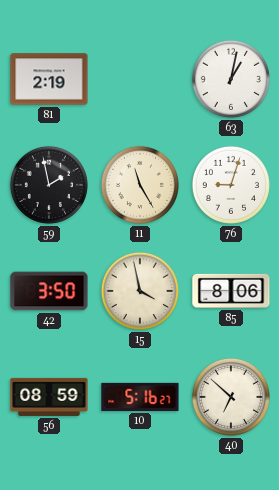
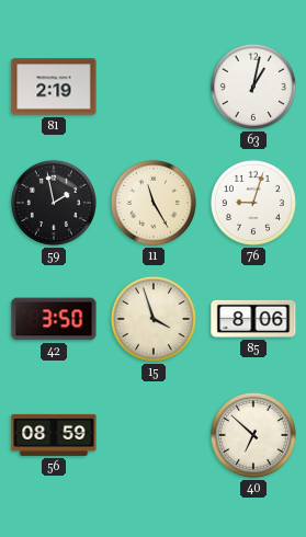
15: 3:58 -> 3:57
10: 5:16 -> none
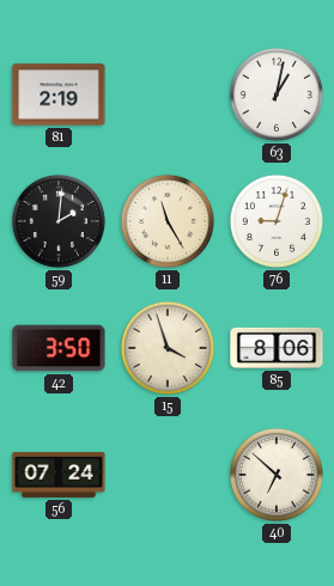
59: 1:58 -> 2:01
56: 08:59 -> 07:24
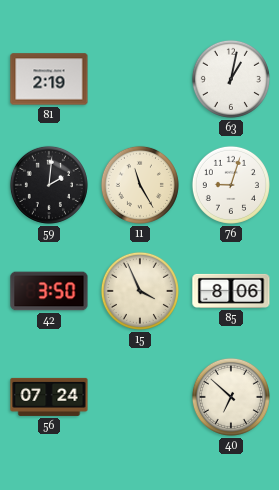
15: 3:57 -> 3:56
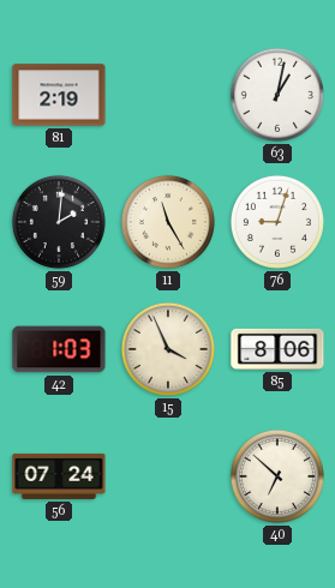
42: 3:50 -> 1:03
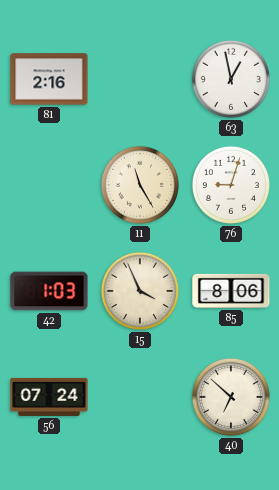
81: 2:19 -> 2:16
63: 1:02 -> 12:58
59: 2:01 -> none
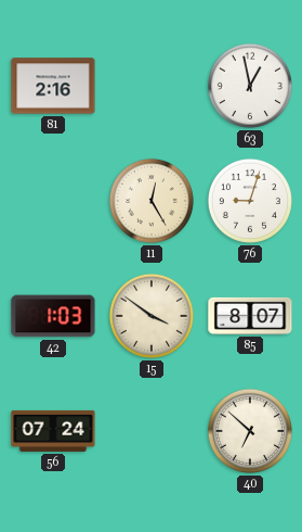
11: 11:25 -> 12:25
15: 3:56 -> 3:51
85: 8:06 -> 8:07
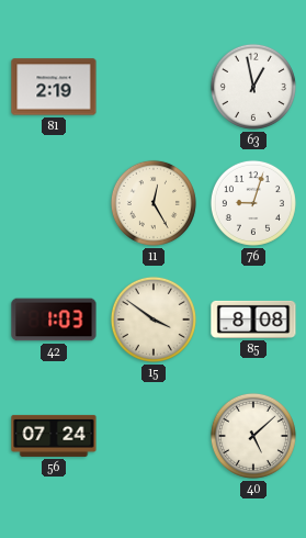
81: 2:16 -> 2:19
85: 8:07 -> 8:08
40: 6:52 -> 5:08
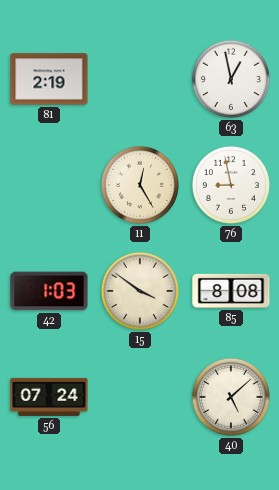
76: 9:03 -> 8:58
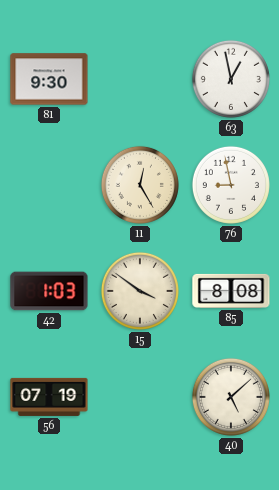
81: 2:19 -> 9:30
56: 07:24 -> 07:19
